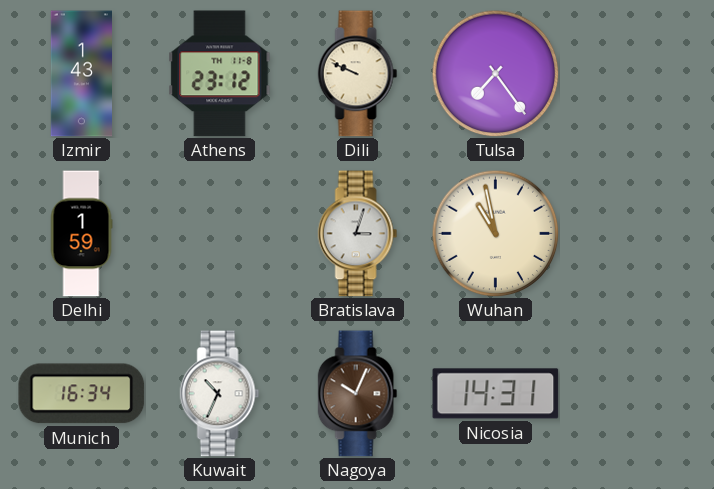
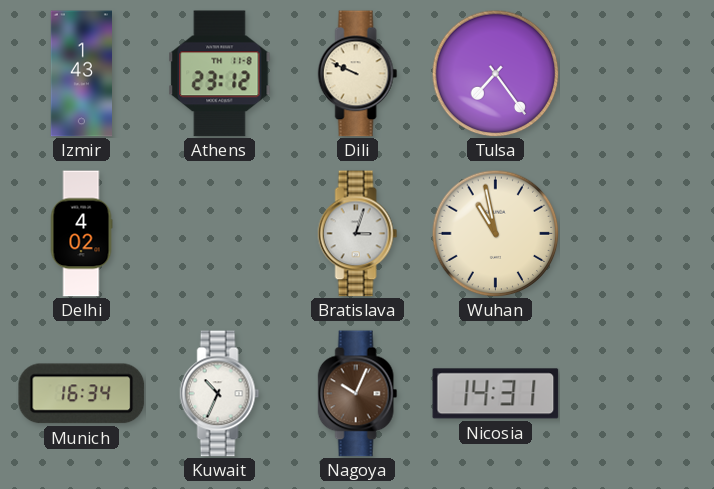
Delhi: 1:59 -> 4:02
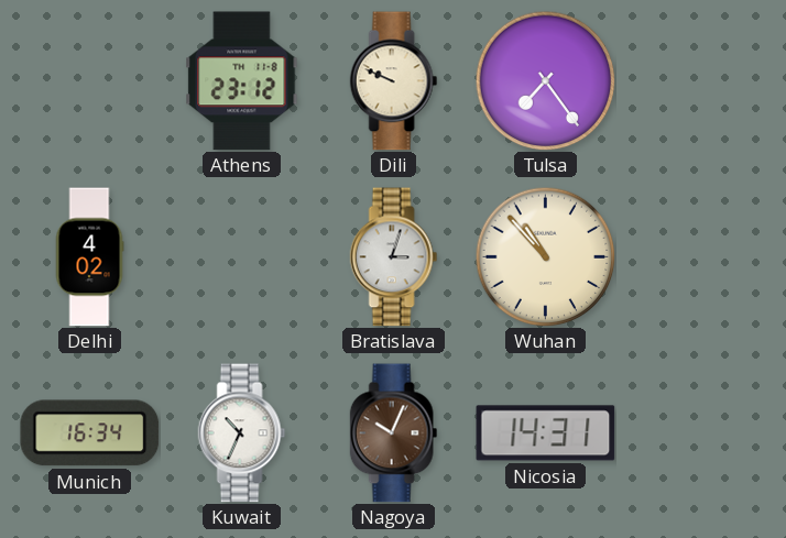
Izmir: 1:43 -> none
Wuhan: 10:58 -> 10:53
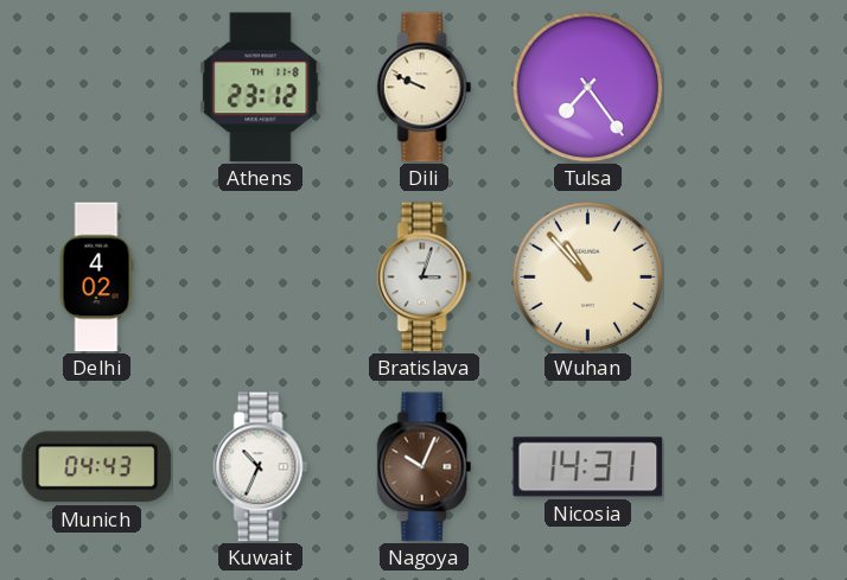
Munich: 16:34 -> 04:43
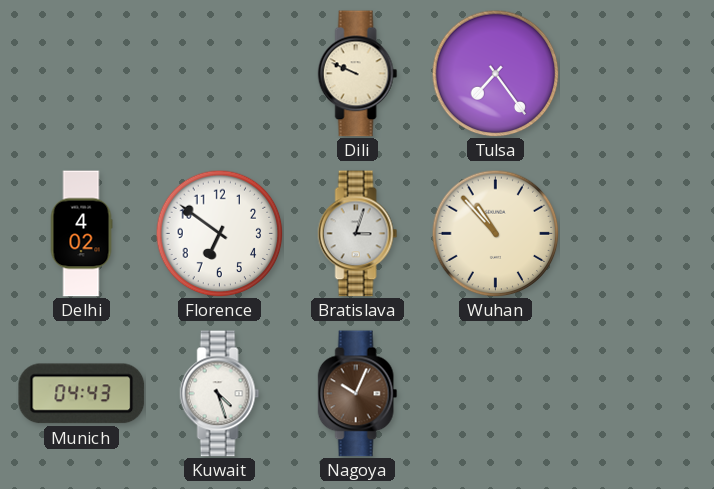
Athens: 23:12 -> none
Florence: none -> 6:51
Kuwait: 10:34 -> 4:27
Nicosia: 14:31 -> none
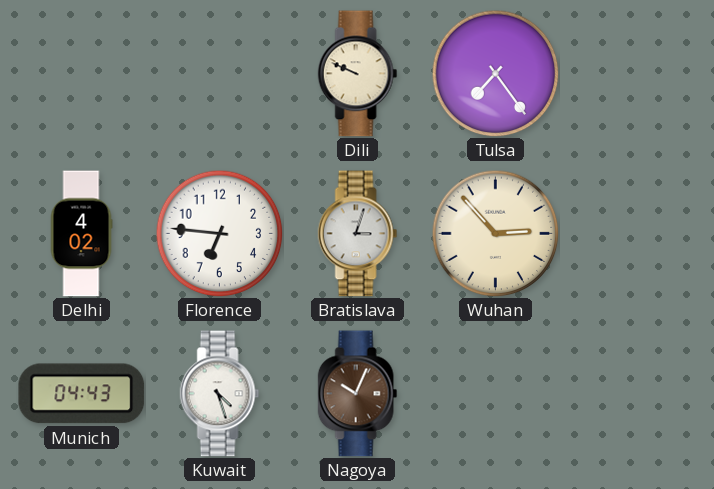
Florence: 6:51 -> 6:46
Wuhan: 10:53 -> 2:53
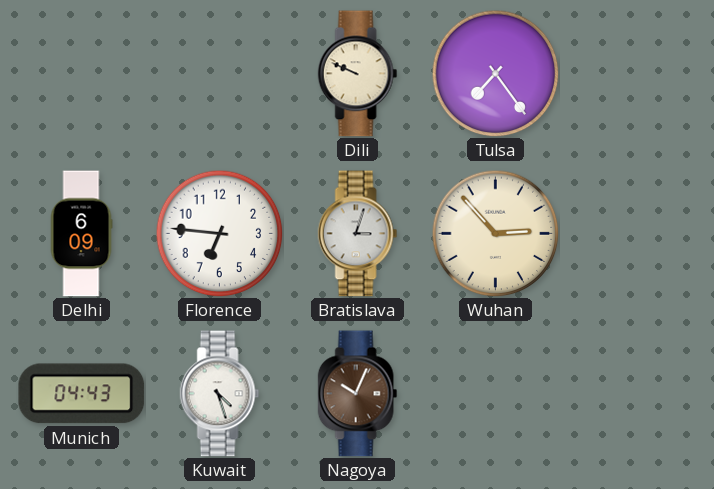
Delhi: 4:02 -> 6:09
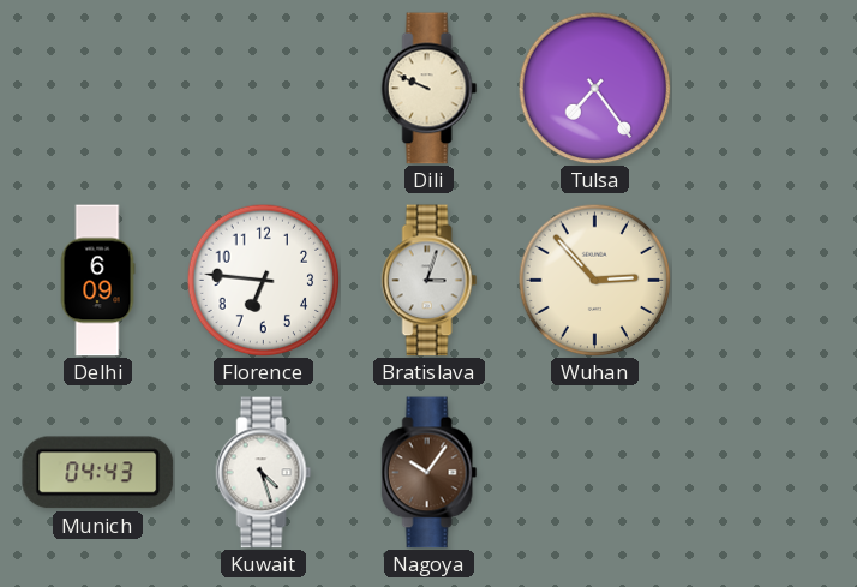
Nagoya: 10:04 -> 10:06
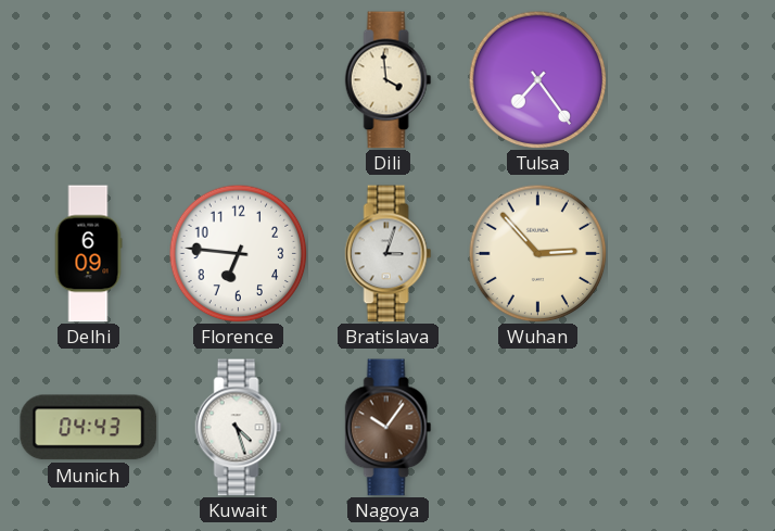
Dili: 9:49 -> 3:59
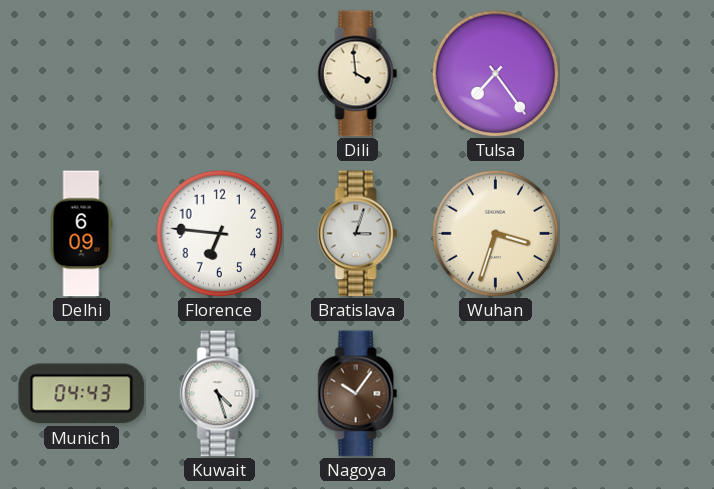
Wuhan: 2:53 -> 3:33
